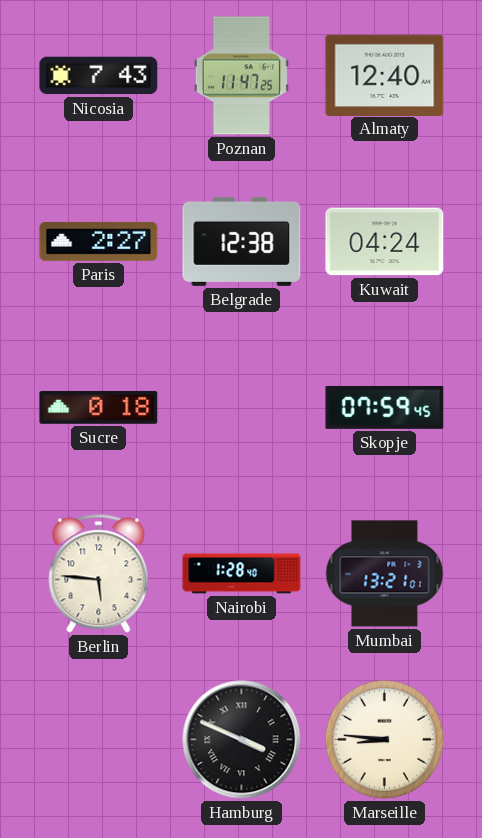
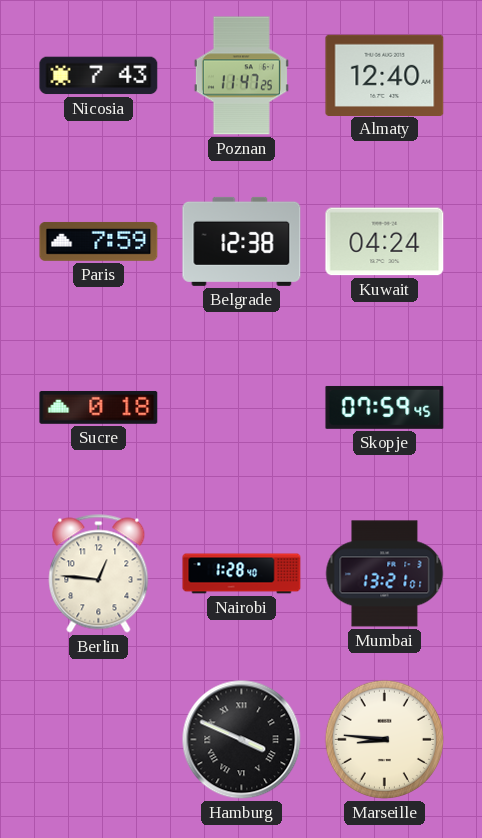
Paris: 2:27 -> 7:59
Berlin: 5:46 -> 12:46
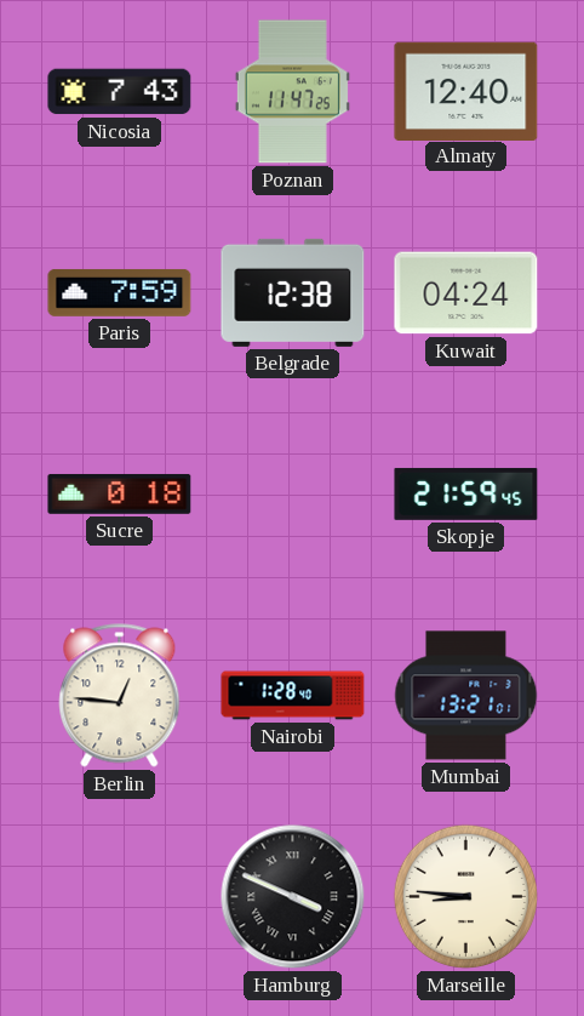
Skopje: 07:59 -> 21:59
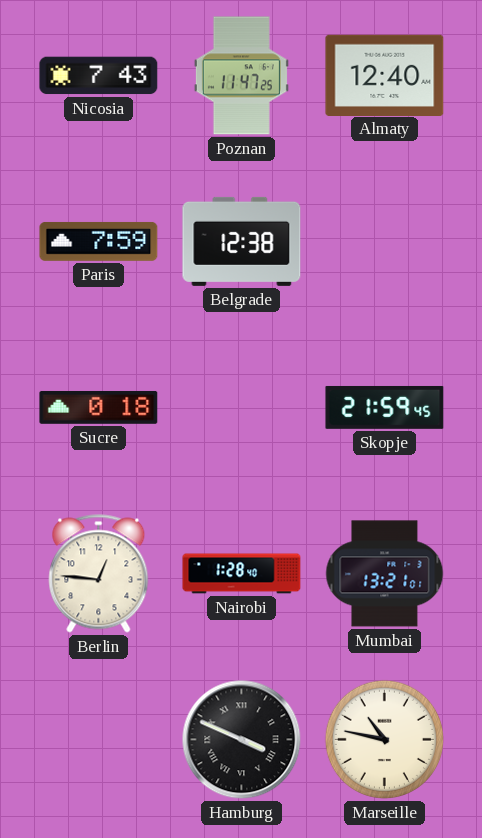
Kuwait: 04:24 -> none
Marseille: 8:46 -> 10:47
